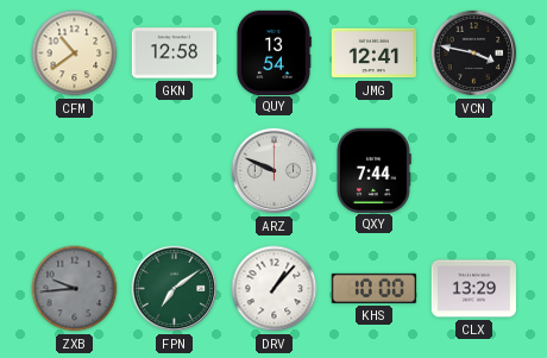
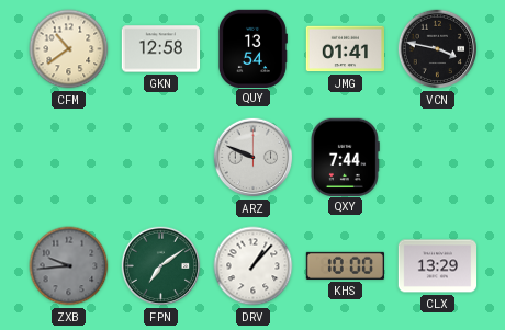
JMG: 12:41 -> 01:41
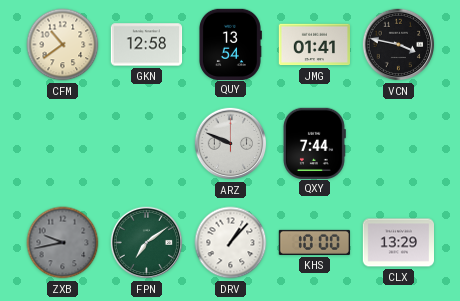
ZXB: 9:44 -> 9:43
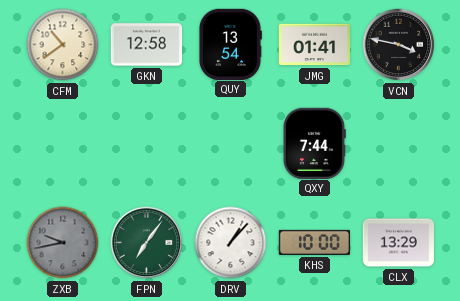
ARZ: 9:49 -> none
FPN: 7:09 -> 7:06
